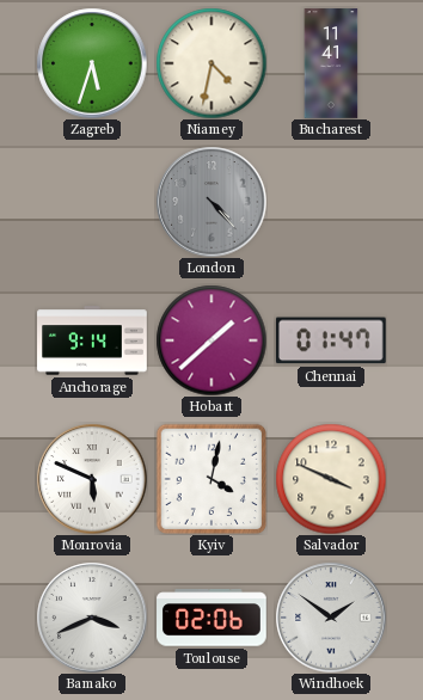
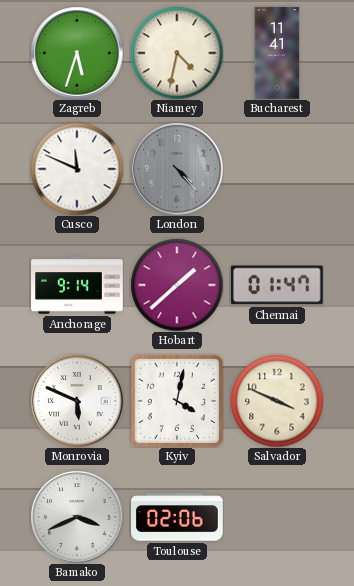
Cusco: none -> 11:49
Windhoek: 1:51 -> none
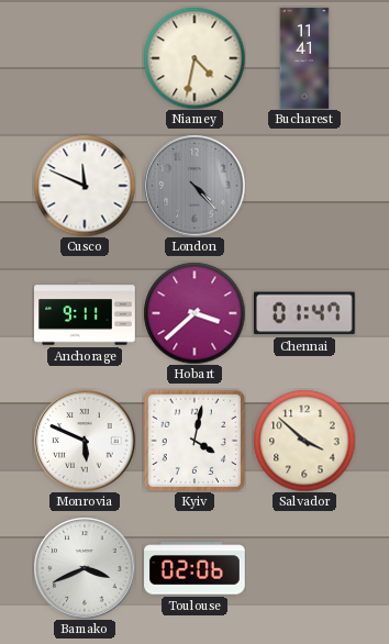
Zagreb: 5:33 -> none
Anchorage: 9:14 -> 9:11
Hobart: 1:38 -> 3:38
Salvador: 3:49 -> 3:52
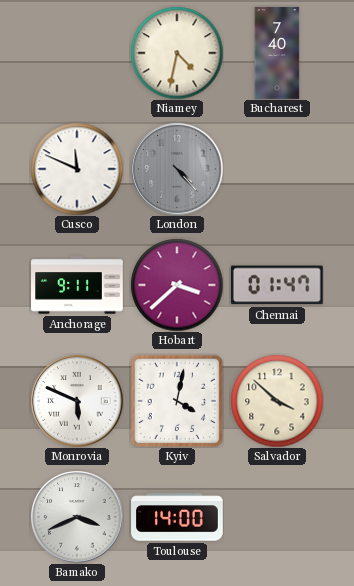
Bucharest: 11:41 -> 7:40
Toulouse: 02:06 -> 14:00
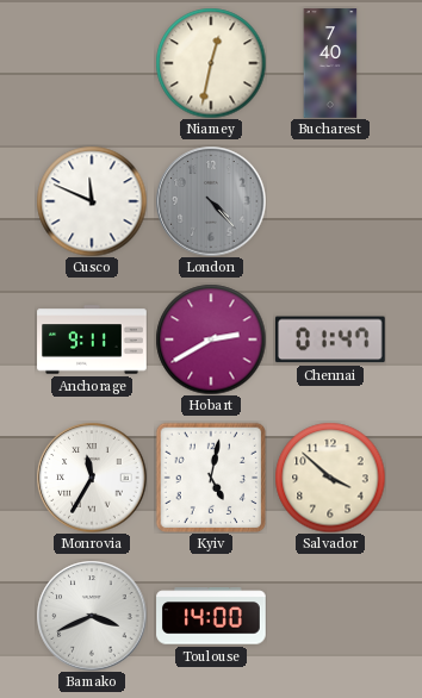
Niamey: 4:32 -> 12:32
Hobart: 3:38 -> 2:40
Monrovia: 5:49 -> 11:35
Kyiv: 4:02 -> 5:02
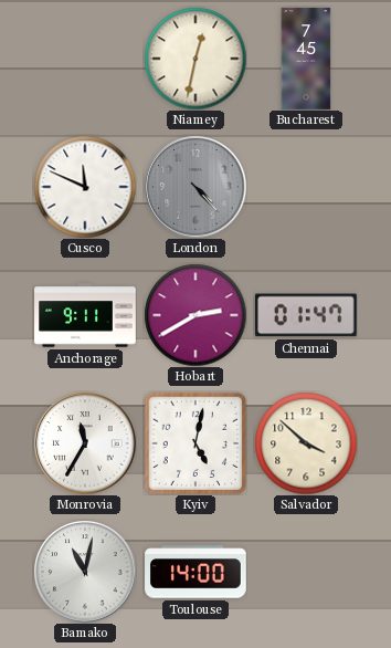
Bucharest: 7:40 -> 7:45
Bamako: 3:41 -> 11:02
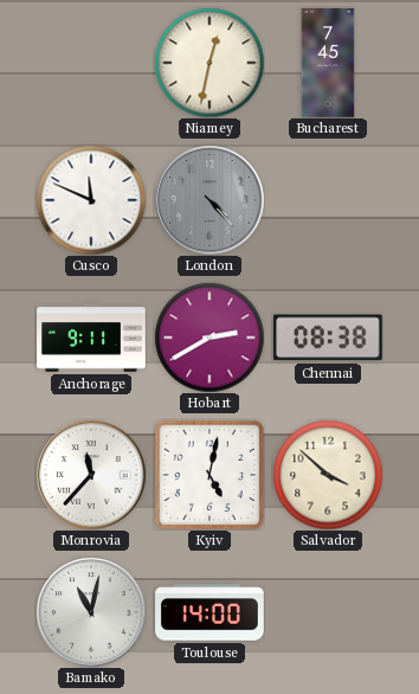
Chennai: 01:47 -> 08:38
Monrovia: 11:35 -> 11:37
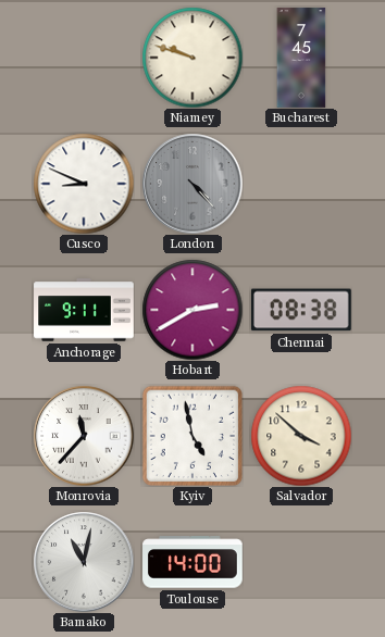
Niamey: 12:32 -> 9:48
Cusco: 11:49 -> 8:49
Kyiv: 5:02 -> 4:58
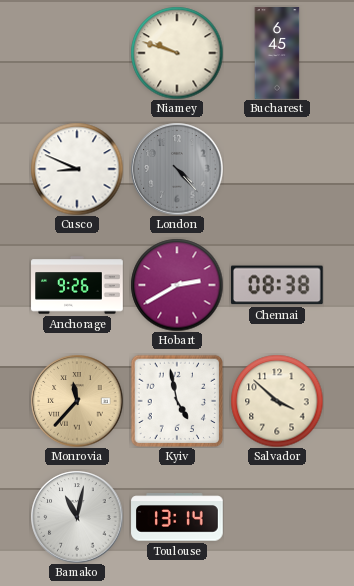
Bucharest: 7:45 -> 6:45
Anchorage: 9:11 -> 9:26
Monrovia dial: white -> champagne
Toulouse: 14:00 -> 13:14
